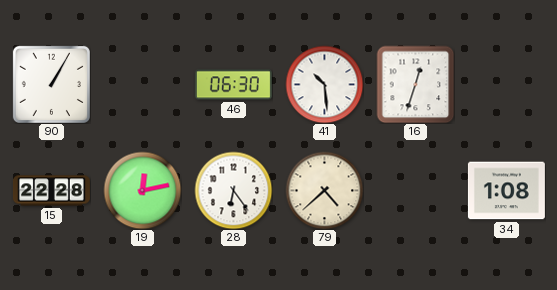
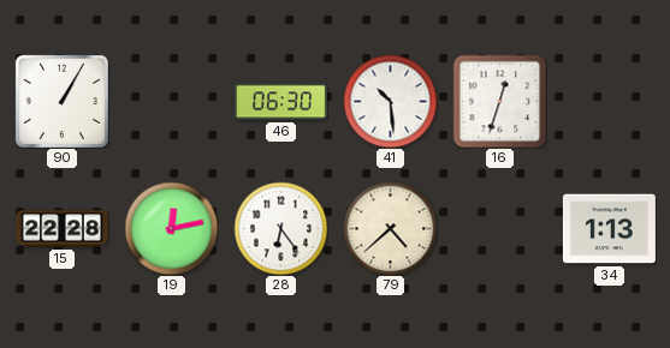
34: 1:08 -> 1:13
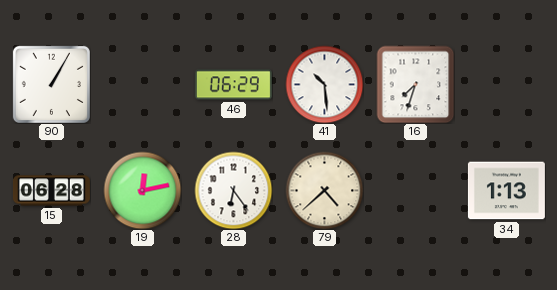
46: 06:30 -> 06:29
16: 12:33 -> 7:33
15: 22:28 -> 06:28
